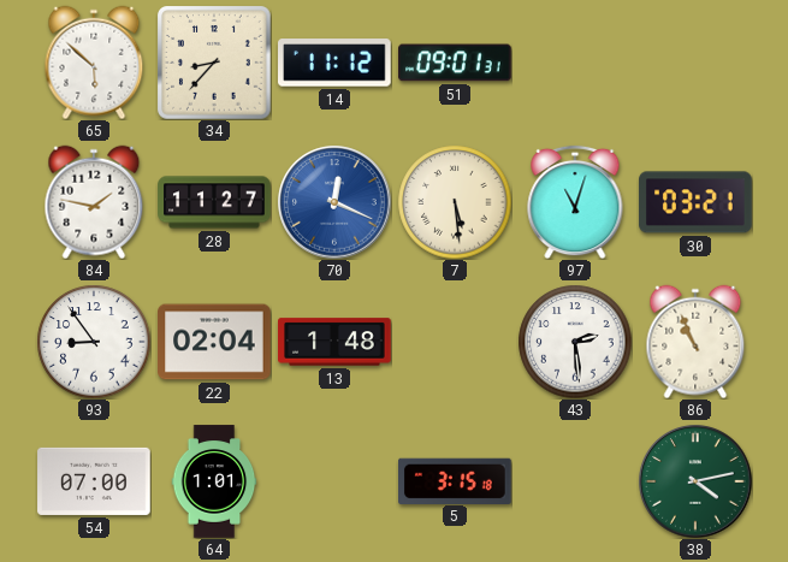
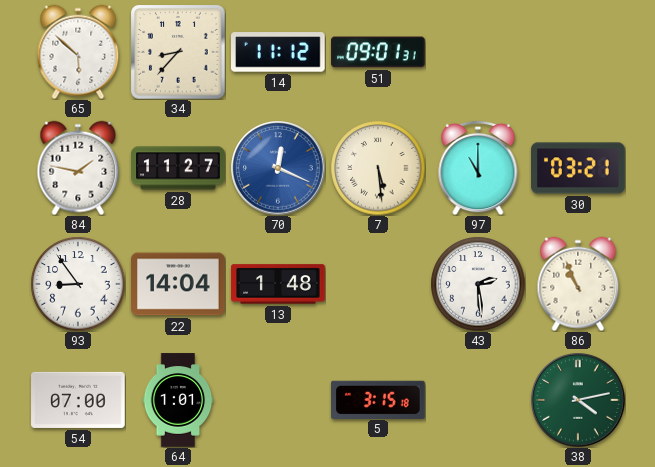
97: 11:03 -> 11:00
22: 02:04 -> 14:04
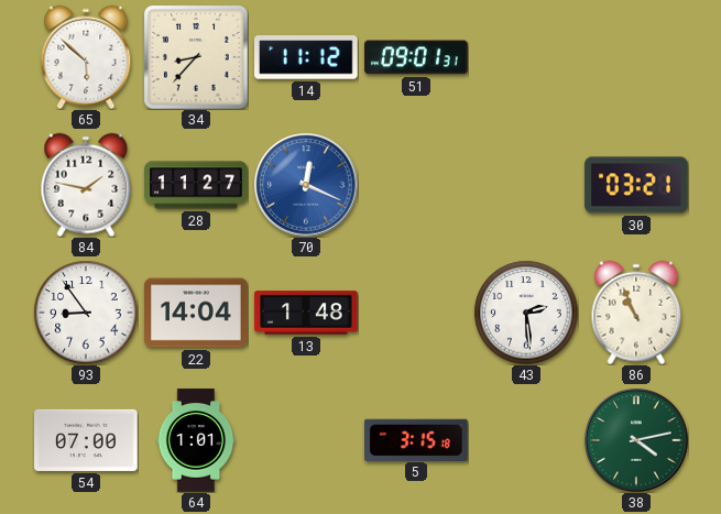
7: 5:29 -> none
97: 11:00 -> none
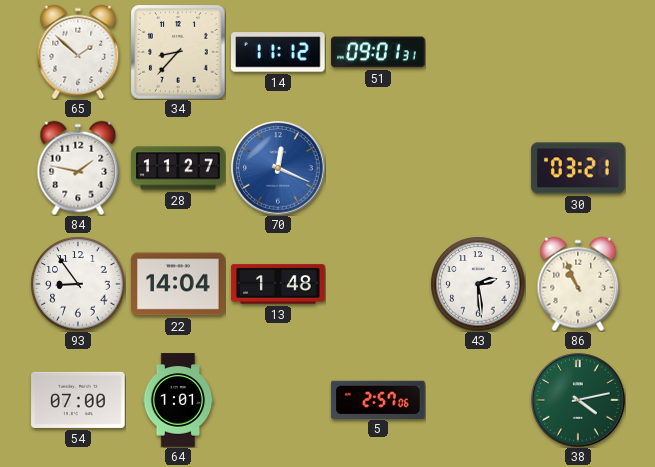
65: 5:52 -> 1:52
5: 3:15 -> 2:57
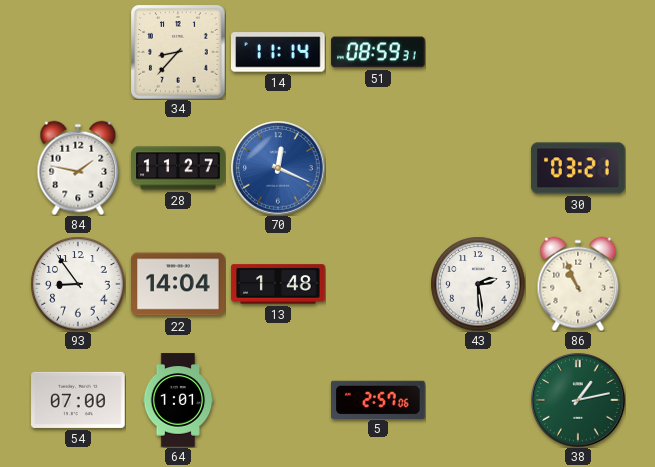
65: 1:52 -> none
14: 11:12 -> 11:14
51: 09:01 -> 08:59
38: 4:13 -> 1:13
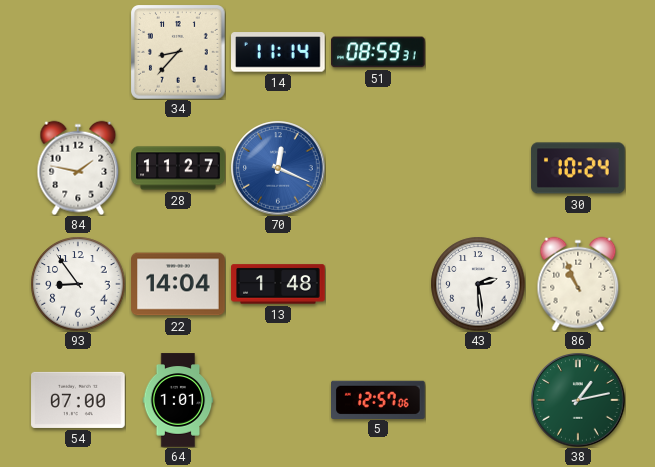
30: 03:21 -> 10:24
5: 2:57 -> 12:57
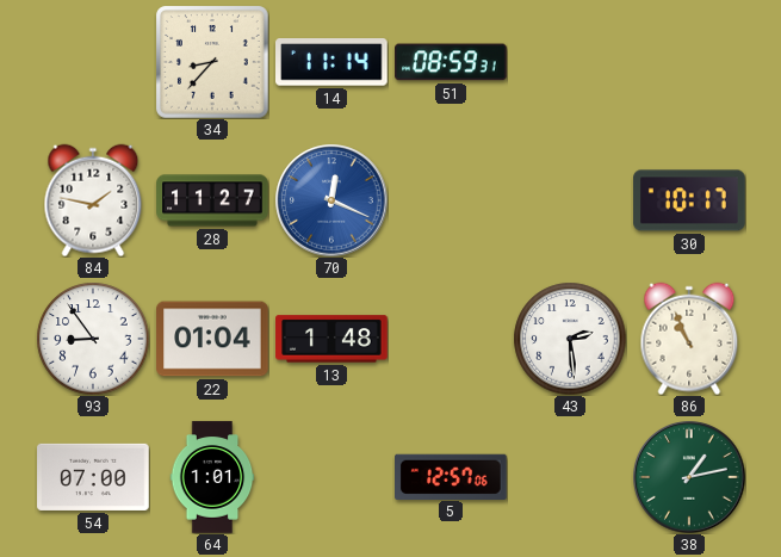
30: 10:24 -> 10:17
22: 14:04 -> 01:04
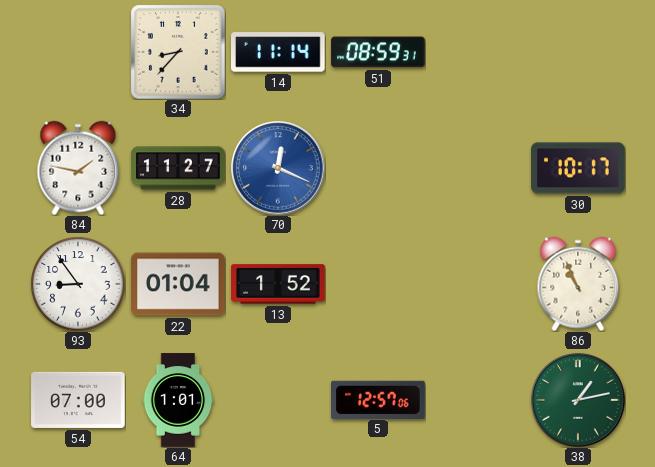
13: 1:48 -> 1:52
43: 2:29 -> none
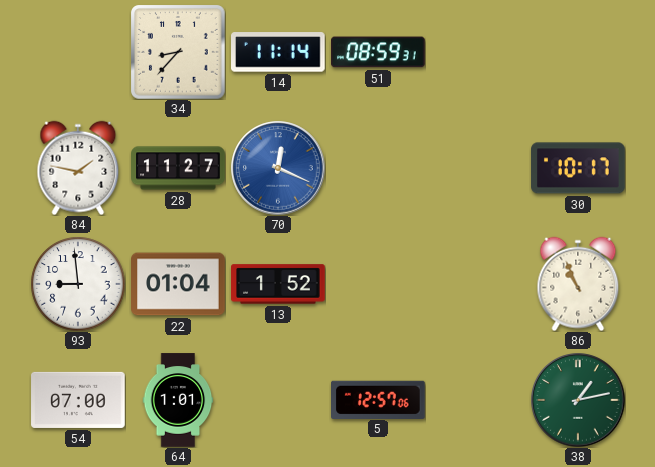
93: 8:54 -> 8:59
